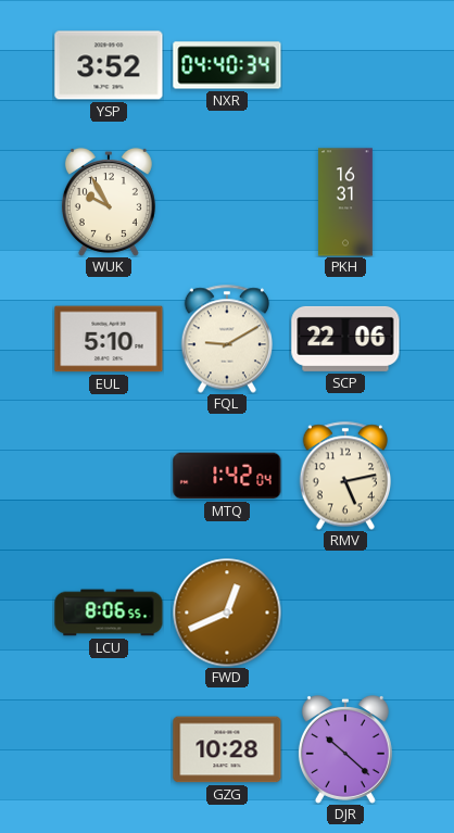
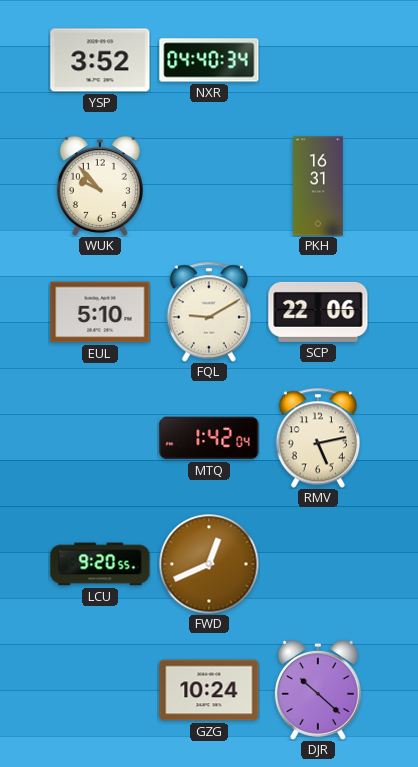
WUK: 9:55 -> 9:53
LCU: 8:06 -> 9:20
GZG: 10:28 -> 10:24
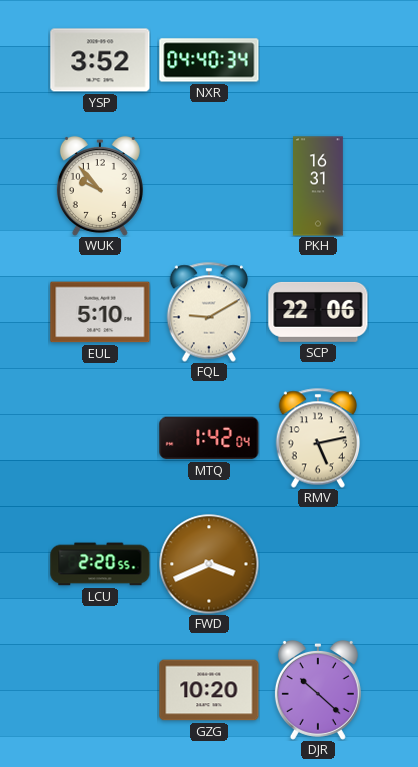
LCU: 9:20 -> 2:20
FWD: 12:41 -> 3:41
GZG: 10:24 -> 10:20
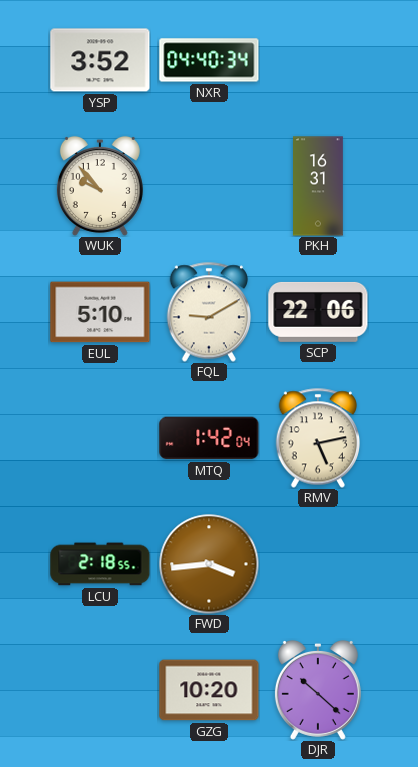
LCU: 2:20 -> 2:18
FWD: 3:41 -> 3:44
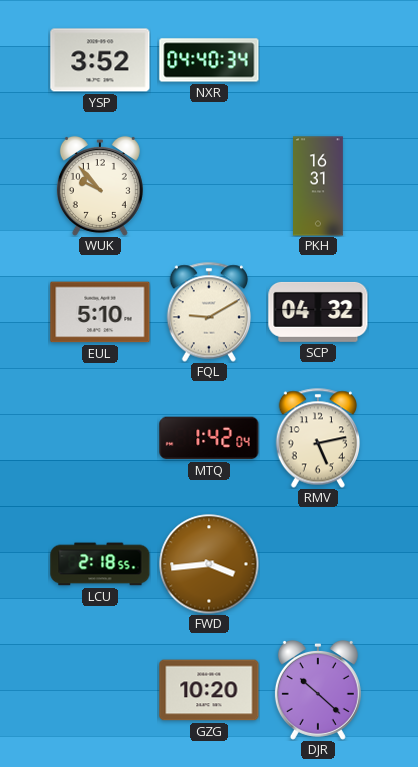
SCP: 22:06 -> 04:32
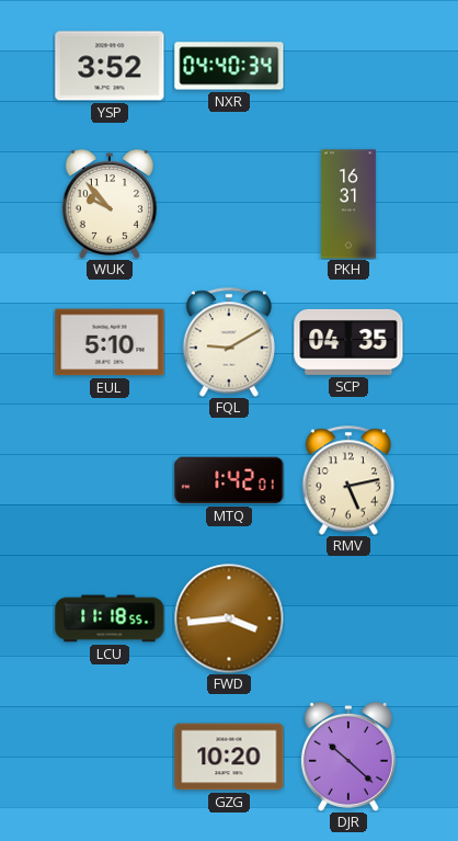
SCP: 04:32 -> 04:35
MTQ: 1:42:04 -> 1:42:01
LCU: 2:18 -> 11:18
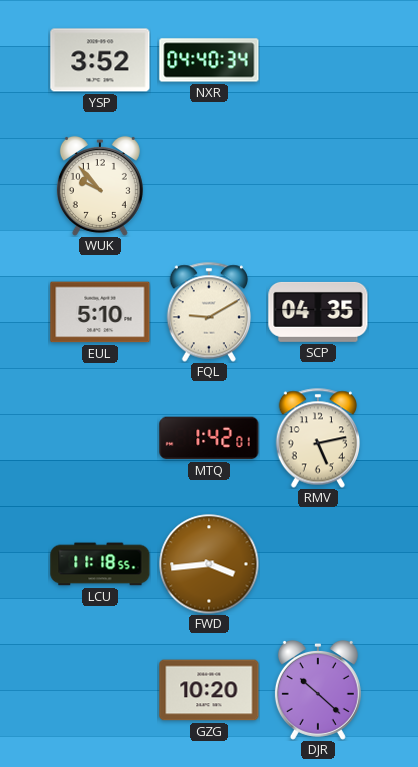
PKH: 16:31 -> none
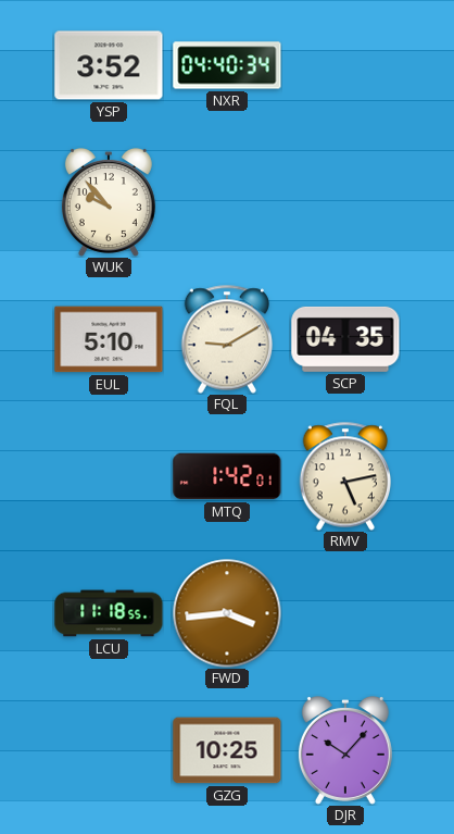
GZG: 10:20 -> 10:25
DJR: 10:22 -> 10:07
